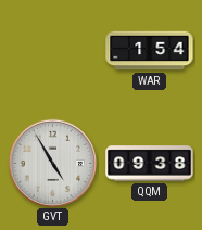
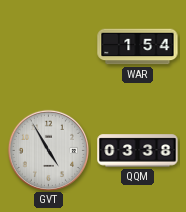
QQM: 09:38 -> 03:38
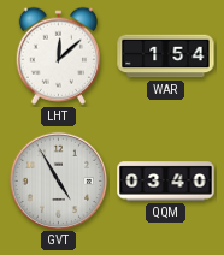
LHT: none -> 12:08
QQM: 03:38 -> 03:40
